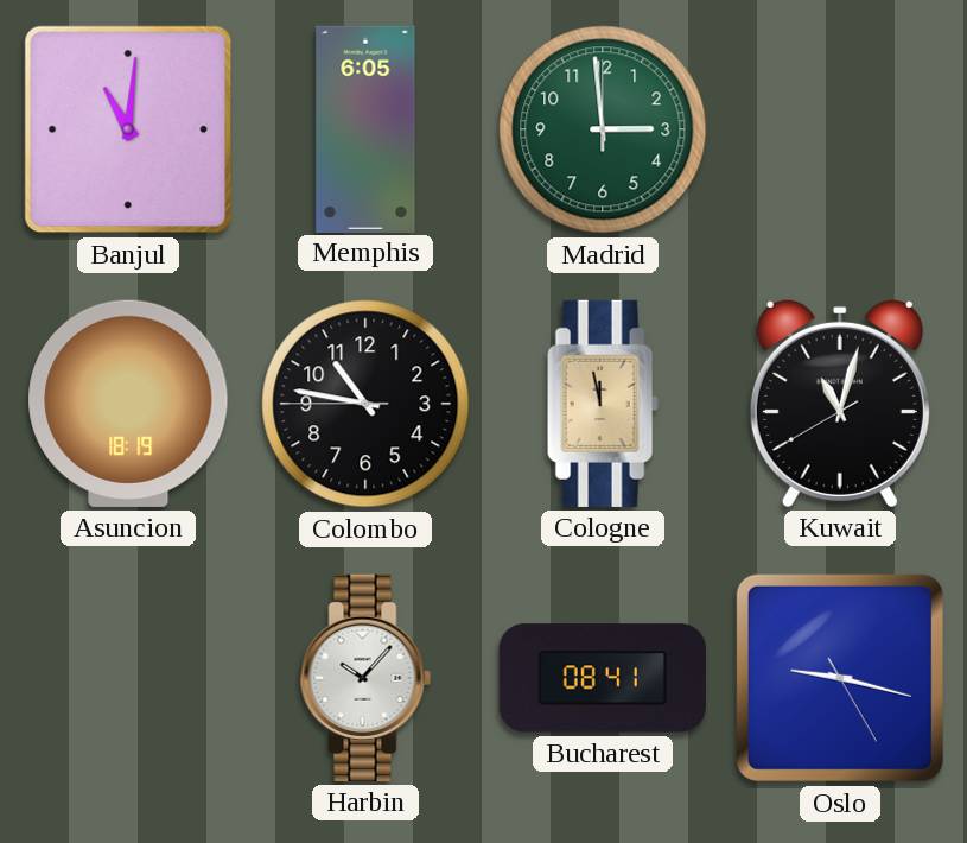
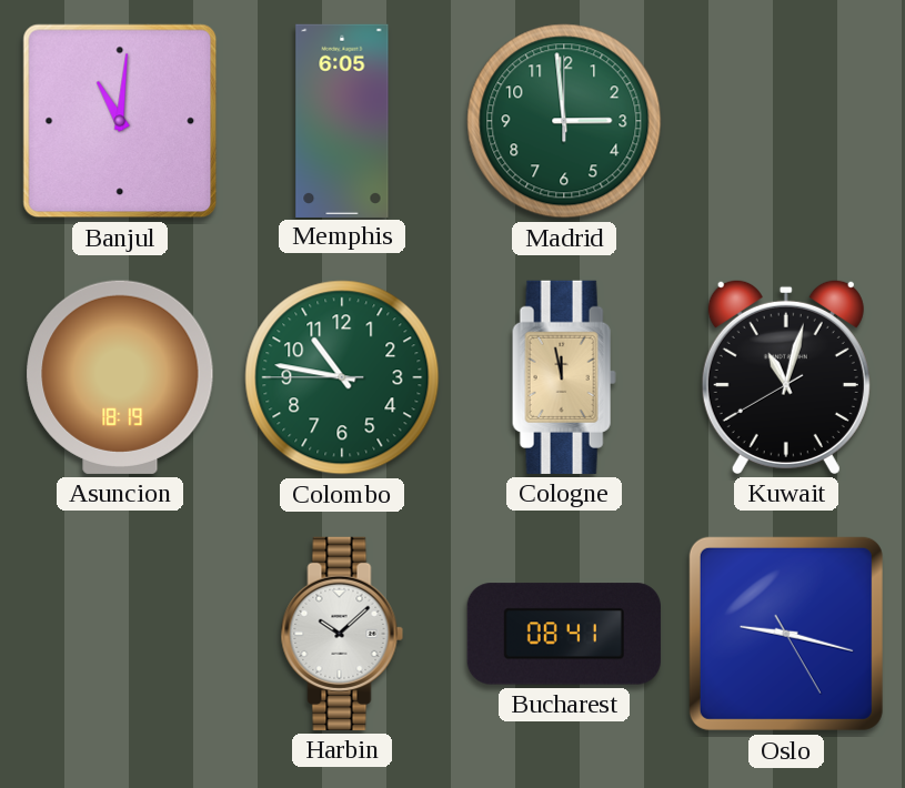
Colombo dial: black -> green
Harbin: 10:07 -> 10:08
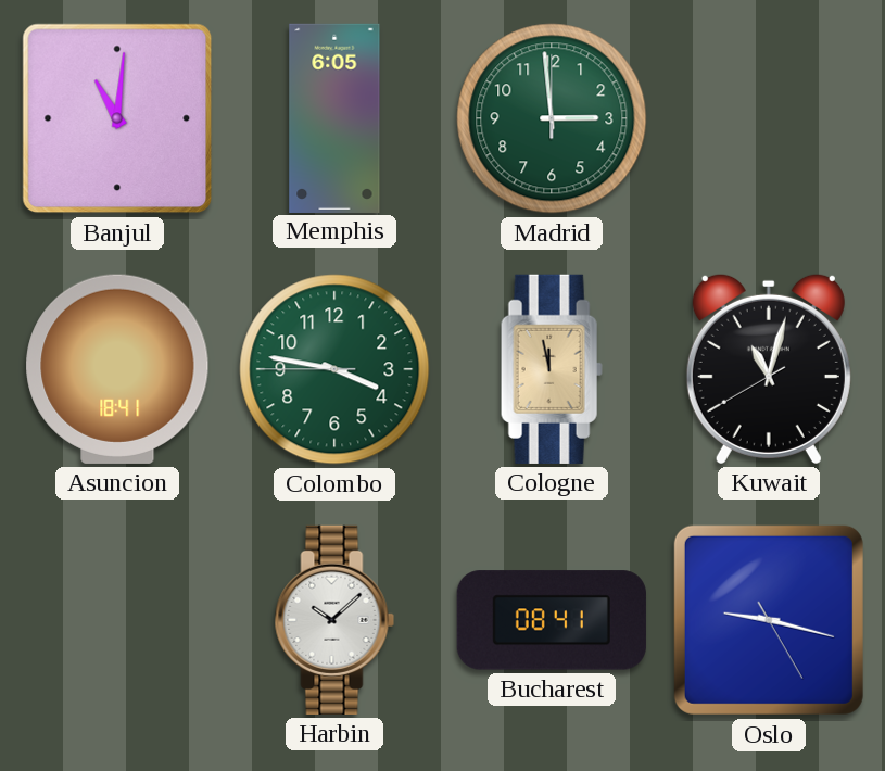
Asuncion: 18:19 -> 18:41
Colombo: 10:46 -> 3:46
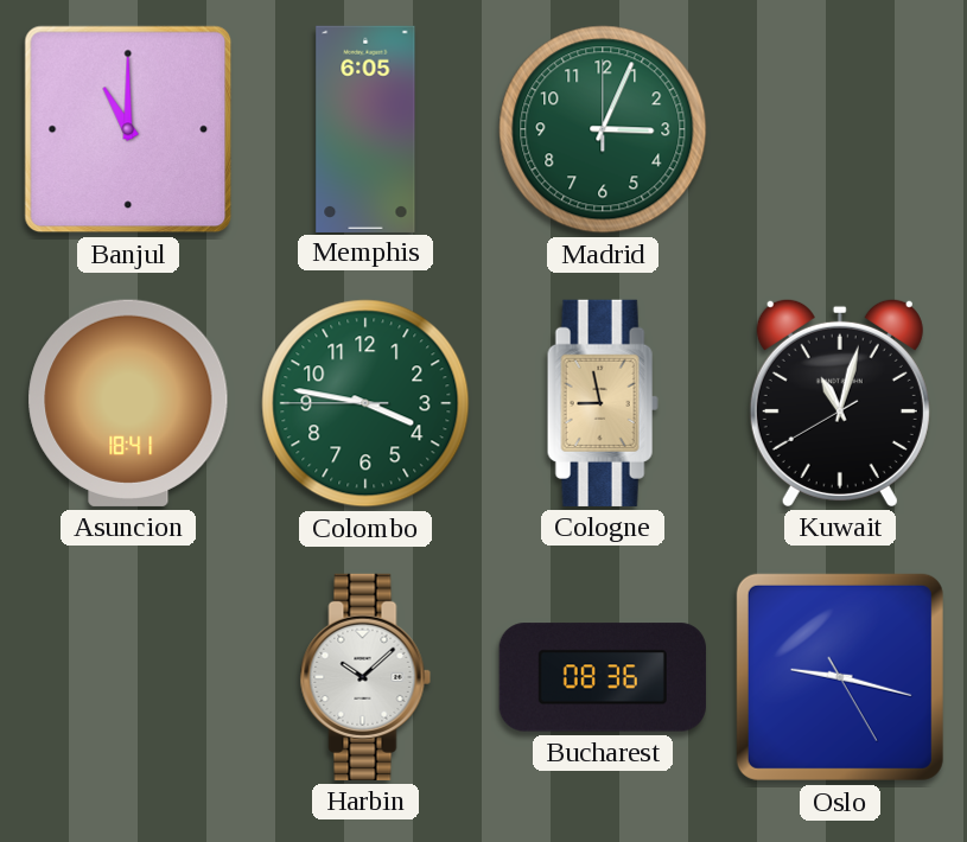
Banjul: 11:01 -> 11:00
Madrid: 2:59 -> 3:04
Cologne: 11:58 -> 8:58
Bucharest: 08:41 -> 08:36
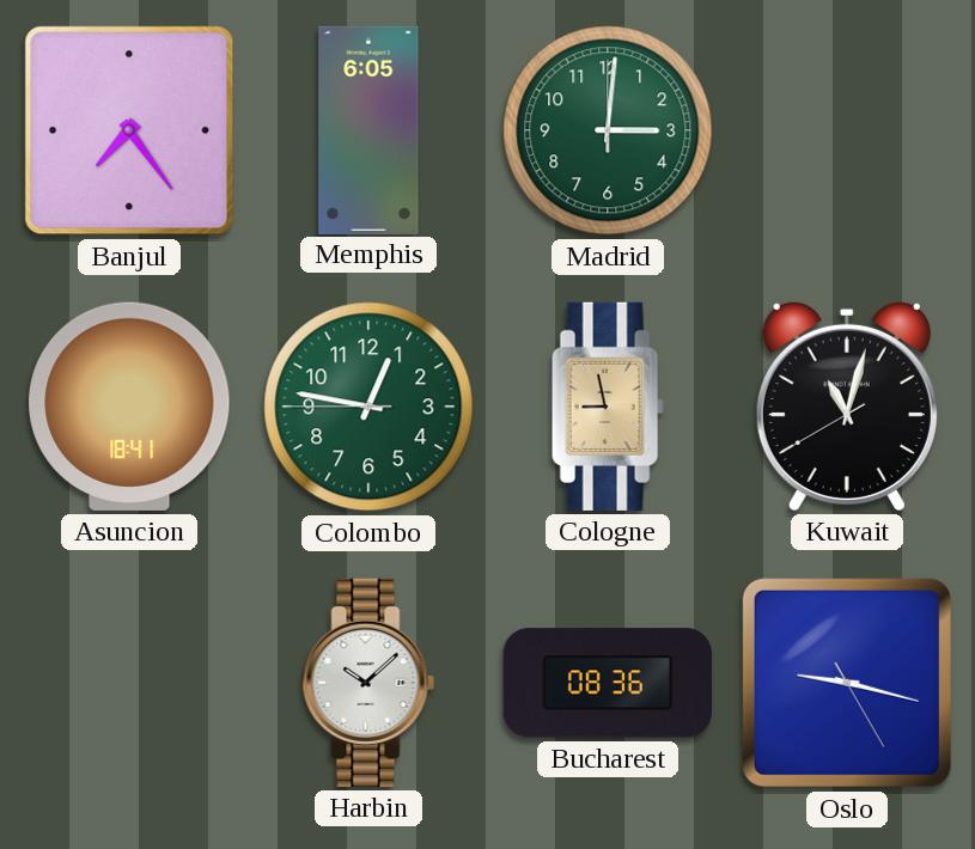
Banjul: 11:00 -> 7:24
Madrid: 3:04 -> 3:01
Colombo: 3:46 -> 12:46
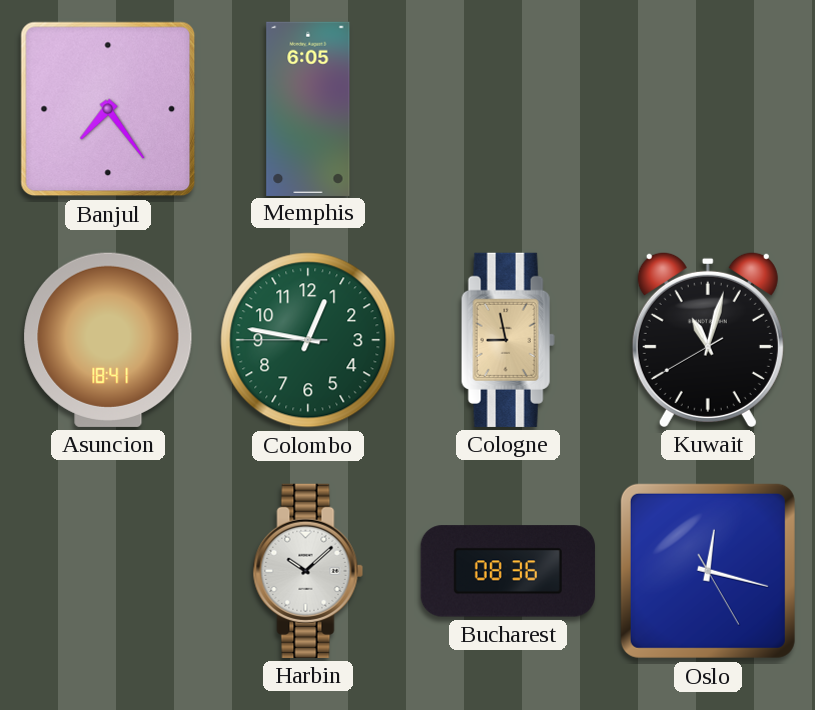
Madrid: 3:01 -> none
Oslo: 9:17 -> 12:17
